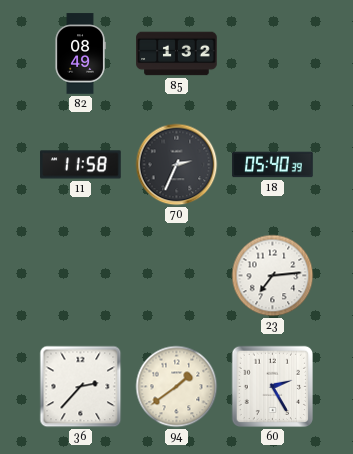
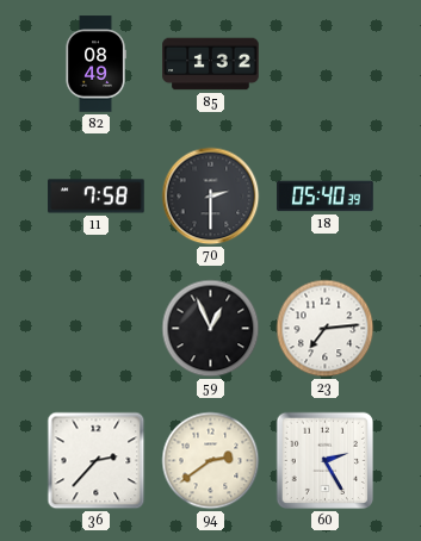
11: 11:58 -> 7:58
70: 2:34 -> 2:30
59: none -> 12:56
94: 1:39 -> 2:39
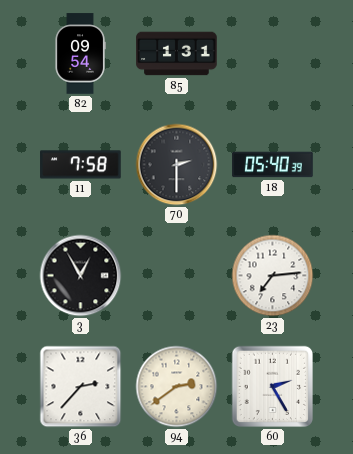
82: 08:49 -> 09:54
85: 1:32 -> 1:31
3: none -> 12:55
59: 12:56 -> none
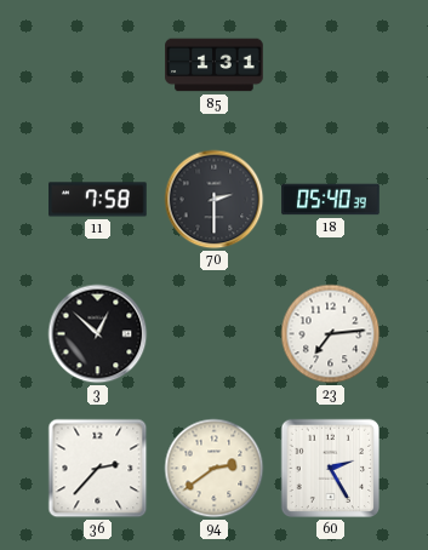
82: 09:54 -> none
3: 12:55 -> 12:52
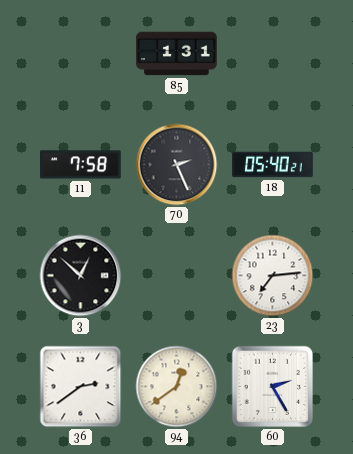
70: 2:30 -> 2:26
18: 05:40:39 -> 05:40:21
36: 2:37 -> 2:39
94: 2:39 -> 12:39
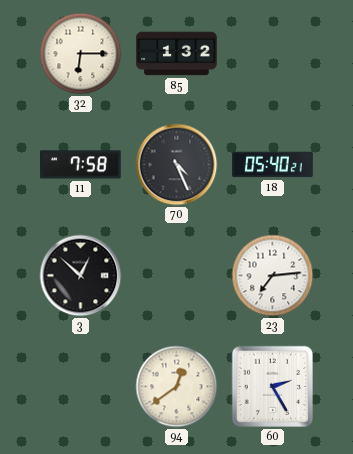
32: none -> 6:15
85: 1:31 -> 1:32
70: 2:26 -> 4:26
36: 2:39 -> none
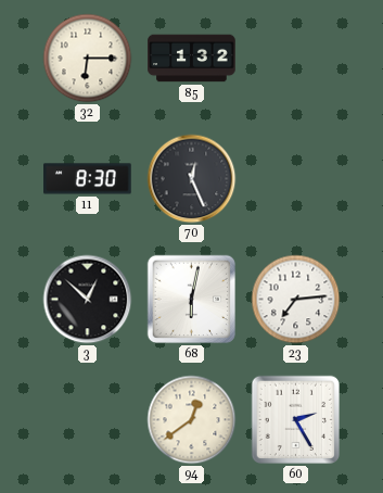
11: 7:58 -> 8:30
70: 4:26 -> 12:26
18: 05:40 -> none
68: none -> 6:02
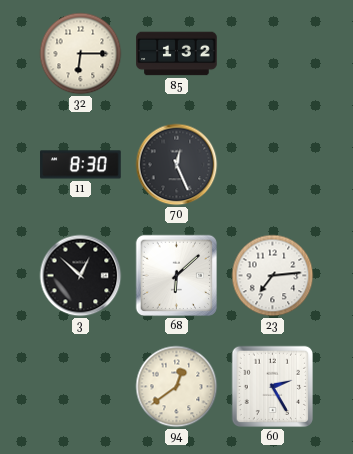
68: 6:02 -> 6:08
